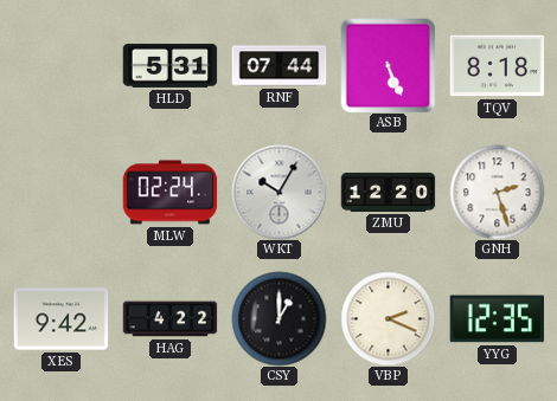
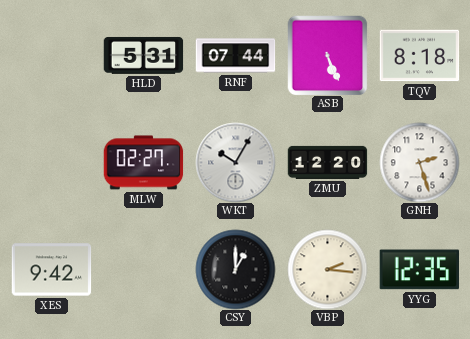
MLW: 02:24 -> 02:27
HAG: 4:22 -> none
VBP: 2:19 -> 2:16
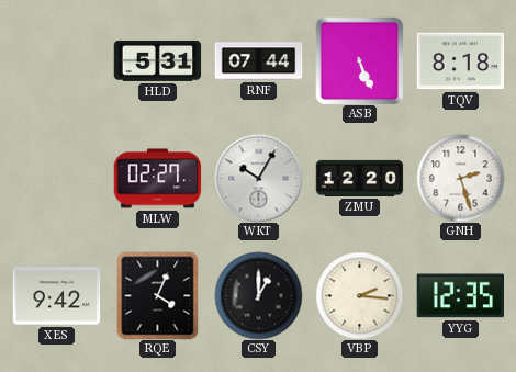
RQE: none -> 4:04
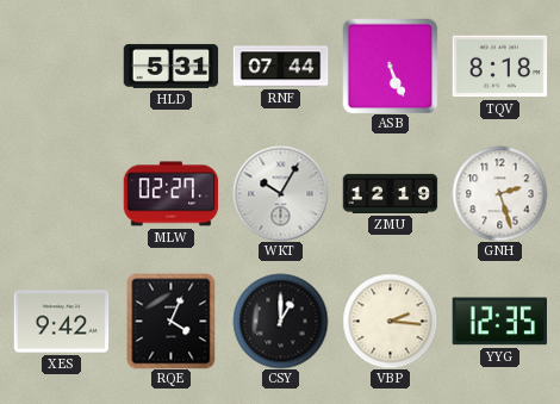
ZMU: 12:20 -> 12:19
